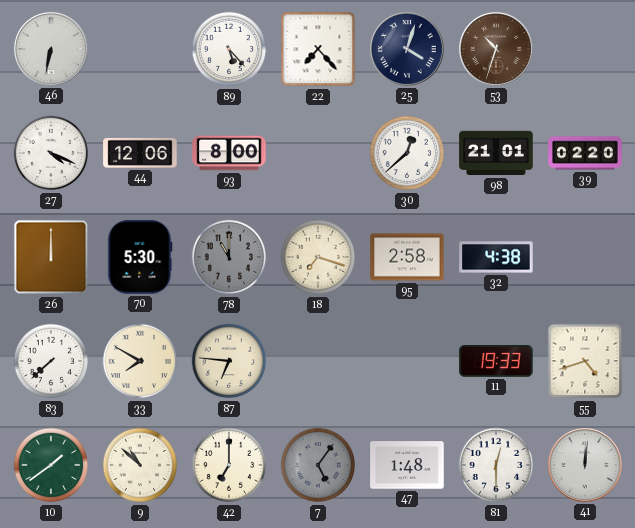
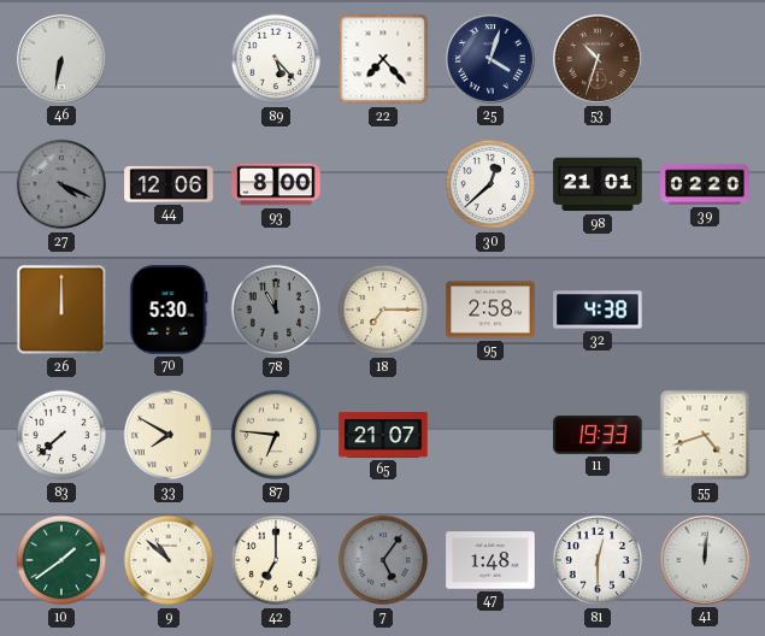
27 dial: white -> grey
18: 7:18 -> 7:15
65: none -> 21:07
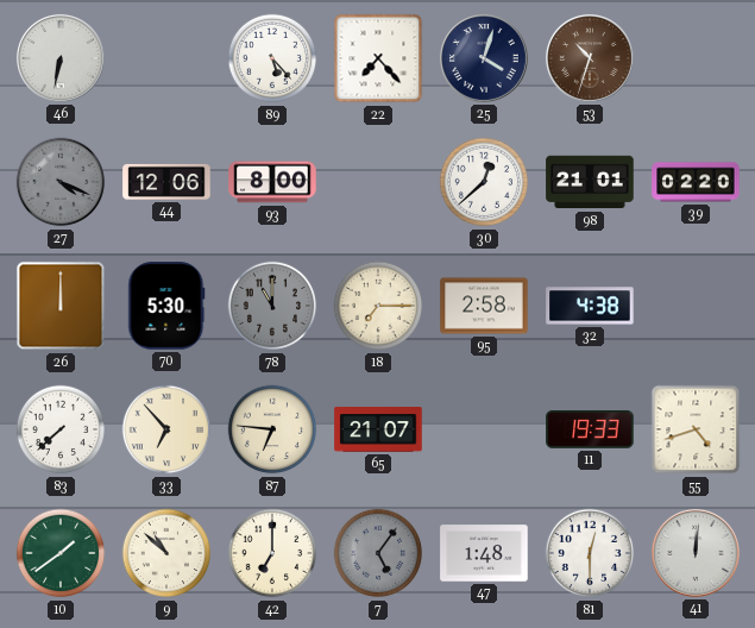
33: 7:50 -> 6:53
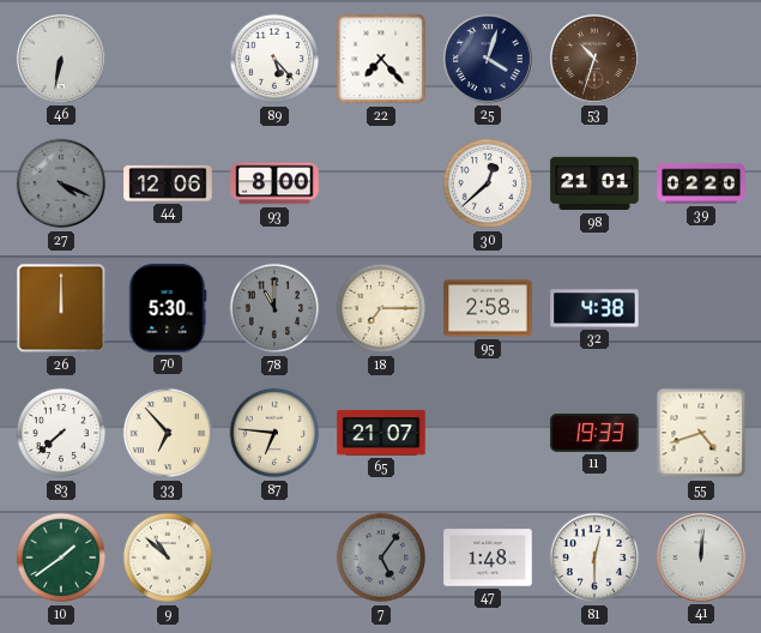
42: 7:00 -> none
